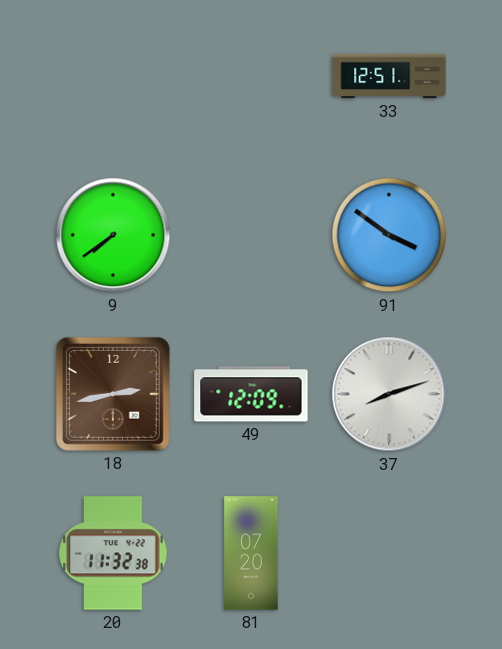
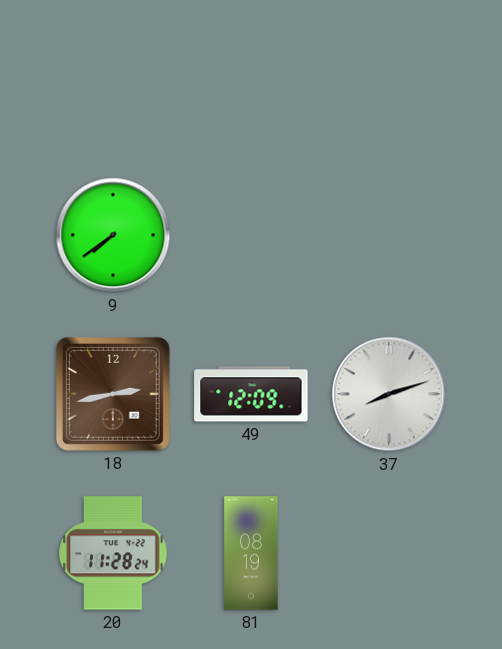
33: 12:51 -> none
91: 3:51 -> none
20: 11:32 -> 11:28
81: 07:20 -> 08:19
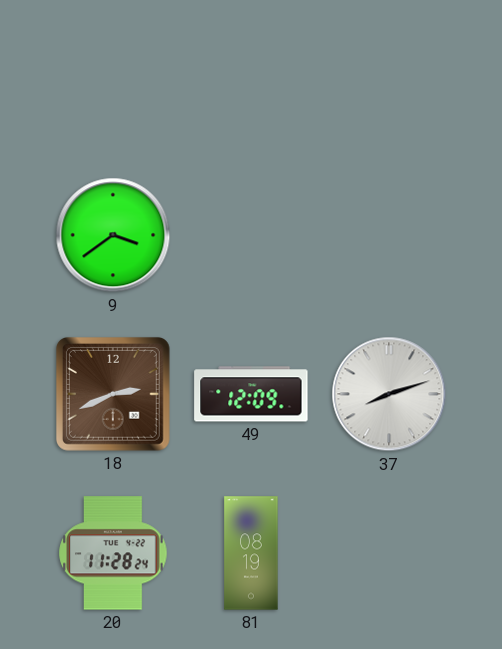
9: 7:39 -> 3:39
18: 2:43 -> 2:41
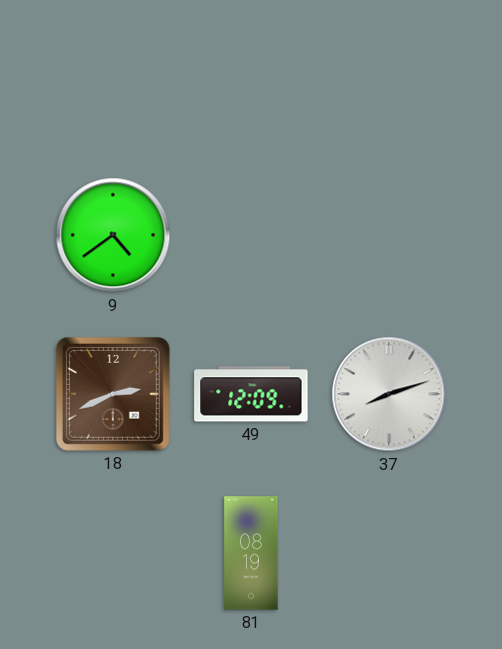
9: 3:39 -> 4:39
20: 11:28 -> none
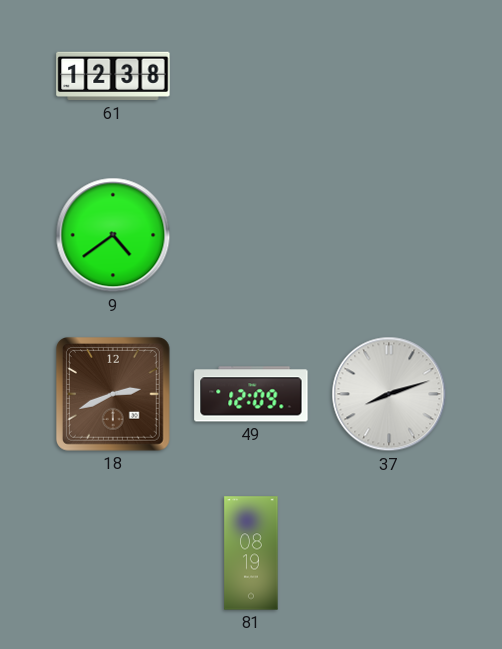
61: none -> 12:38
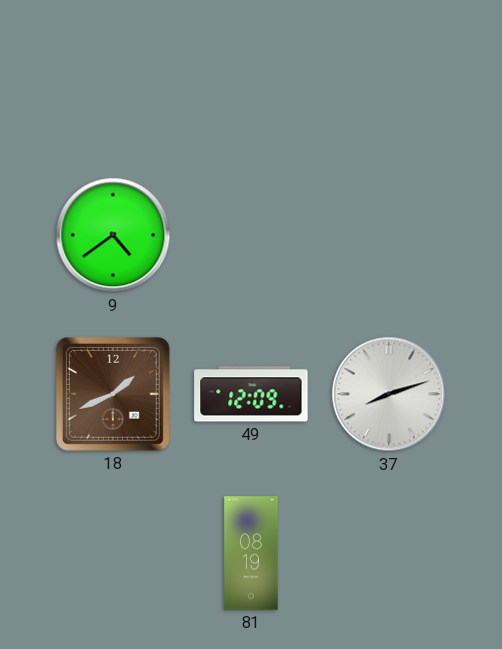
61: 12:38 -> none
18: 2:41 -> 1:41
